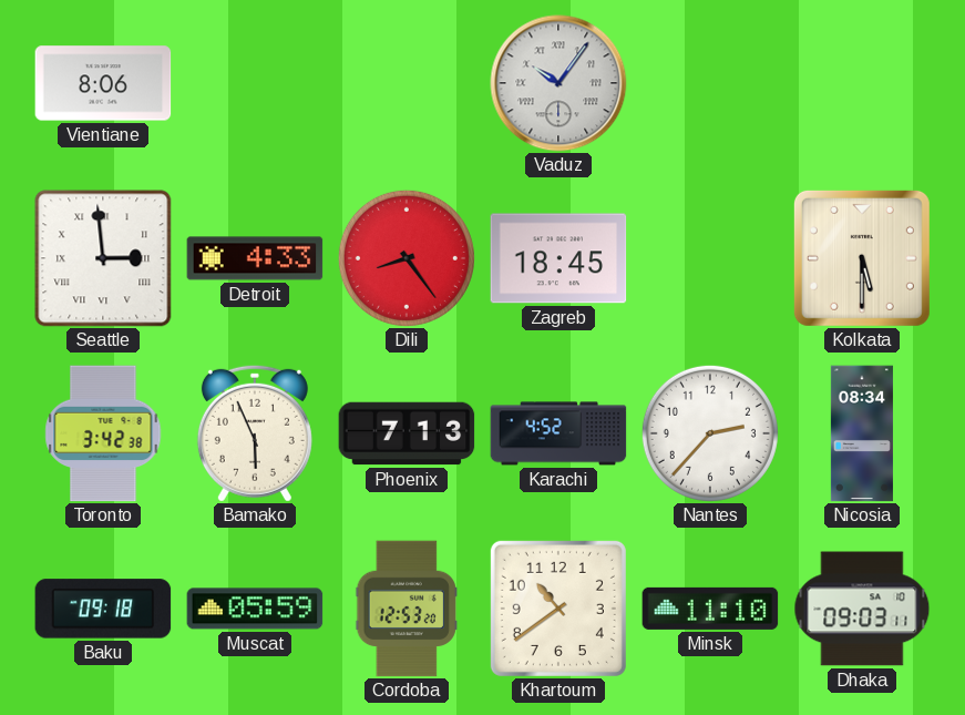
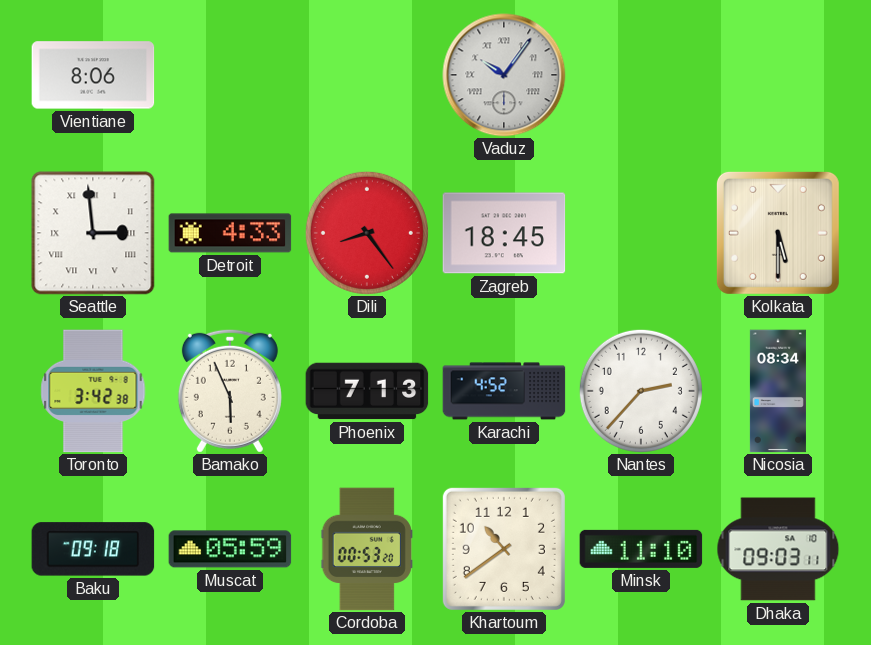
Cordoba: 12:53 -> 00:53
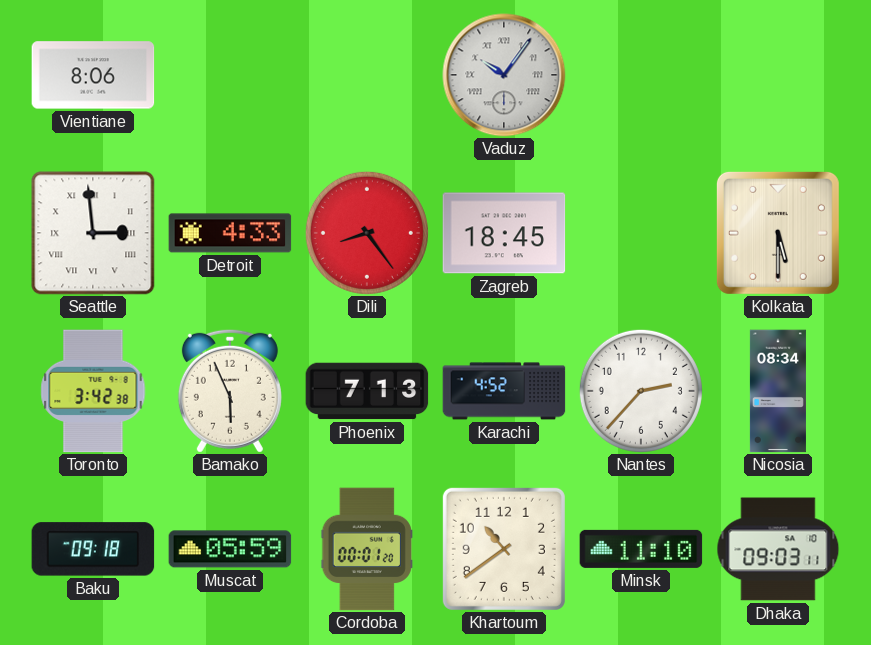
Cordoba: 00:53 -> 00:01
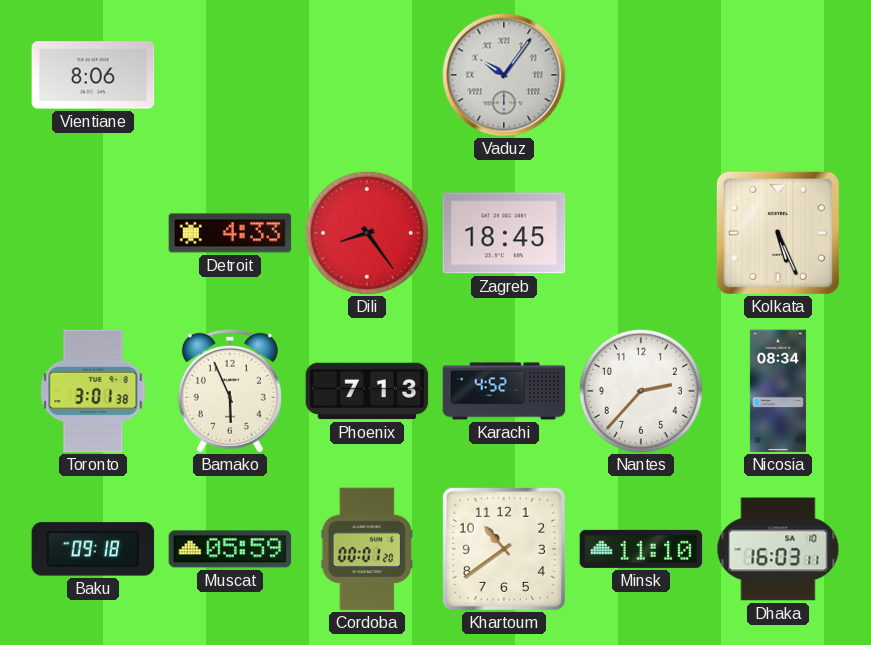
Seattle: 2:59 -> none
Kolkata: 5:30 -> 5:26
Toronto: 3:42 -> 3:01
Dhaka: 09:03 -> 16:03
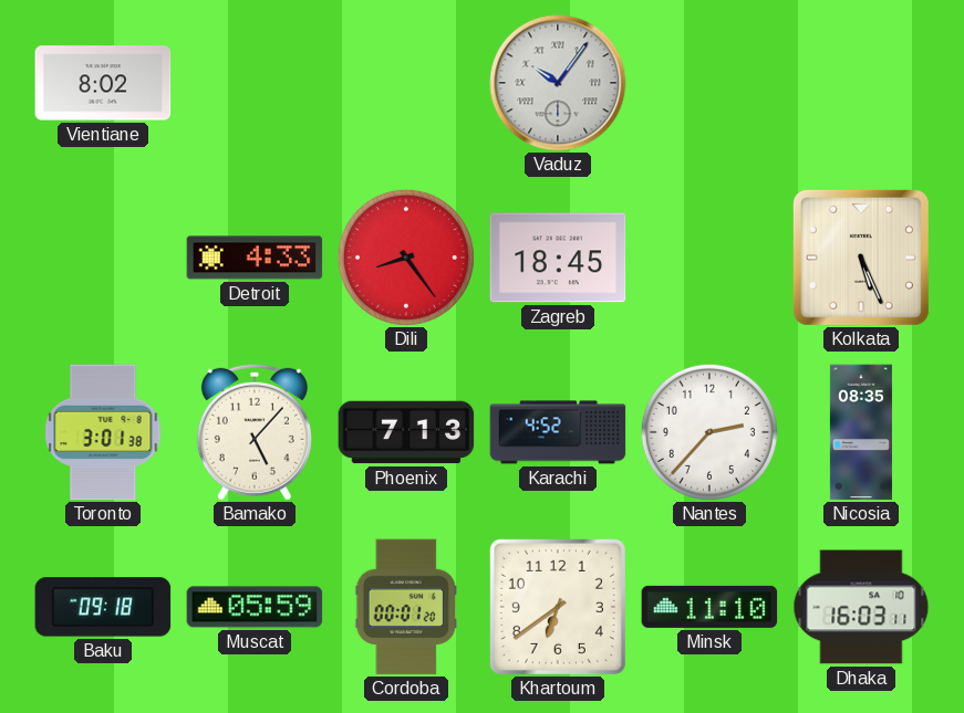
Vientiane: 8:06 -> 8:02
Bamako: 5:56 -> 5:07
Nicosia: 08:34 -> 08:35
Khartoum: 10:39 -> 6:39
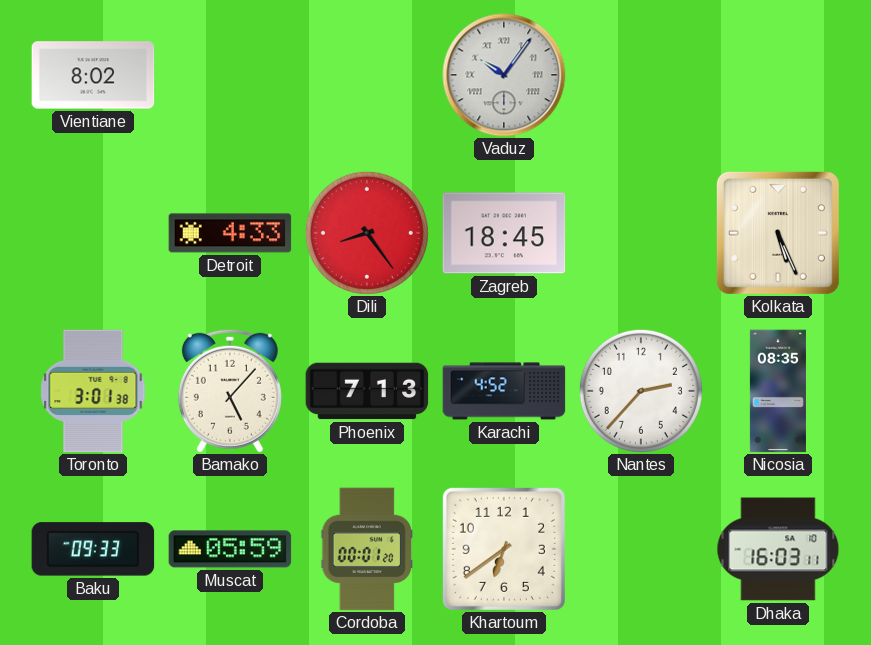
Baku: 09:18 -> 09:33
Minsk: 11:10 -> none
